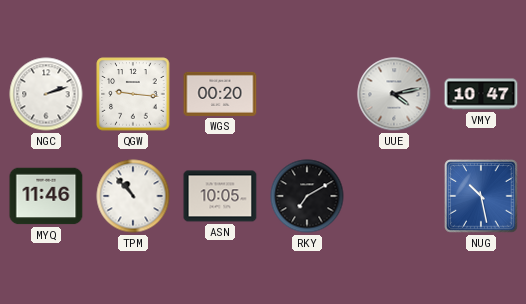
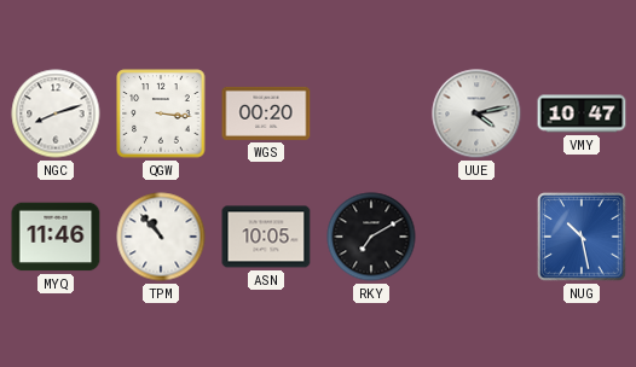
NGC: 2:12 -> 8:12
QGW: 9:16 -> 3:16
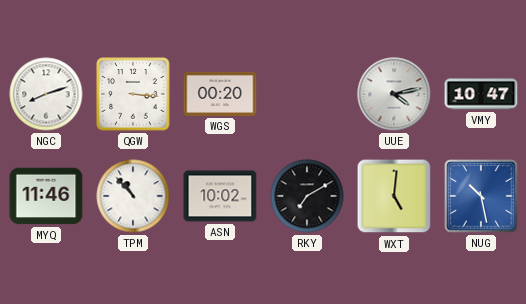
ASN: 10:05 -> 10:02
WXT: none -> 5:01
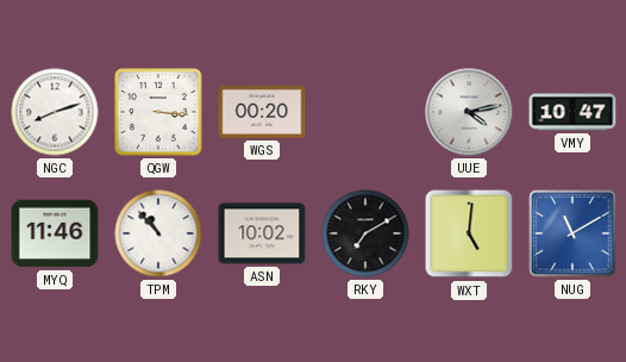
NUG: 10:28 -> 11:10
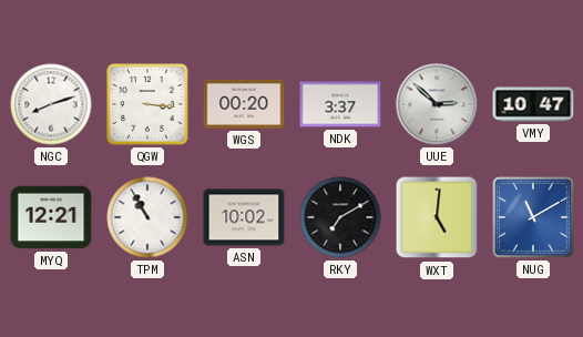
NDK: none -> 3:37
UUE: 4:13 -> 2:52
MYQ: 11:46 -> 12:21
TPM: 10:53 -> 10:55
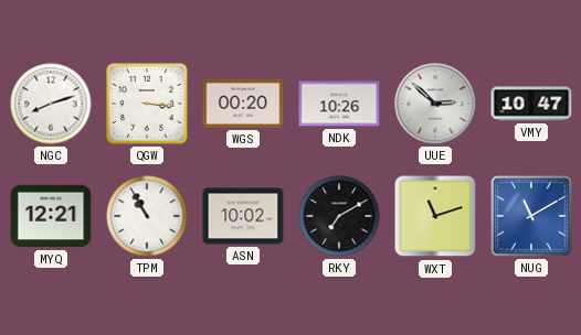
NDK: 3:37 -> 10:26
WXT: 5:01 -> 11:12
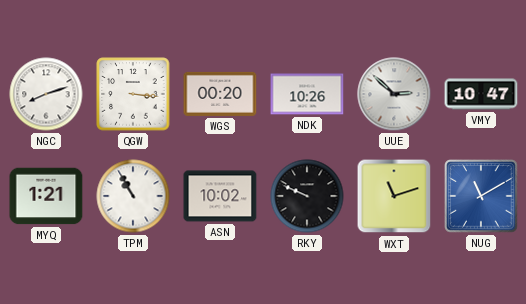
MYQ: 12:21 -> 1:21
RKY: 7:10 -> 9:49
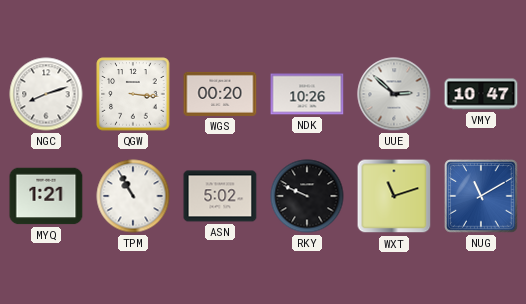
ASN: 10:02 -> 5:02
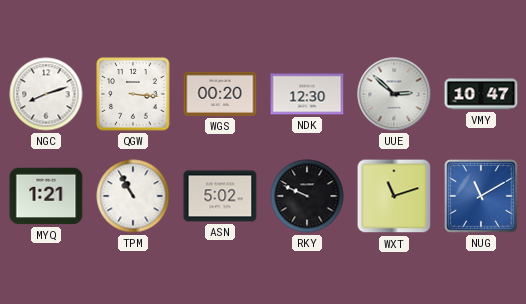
NDK: 10:26 -> 12:30
